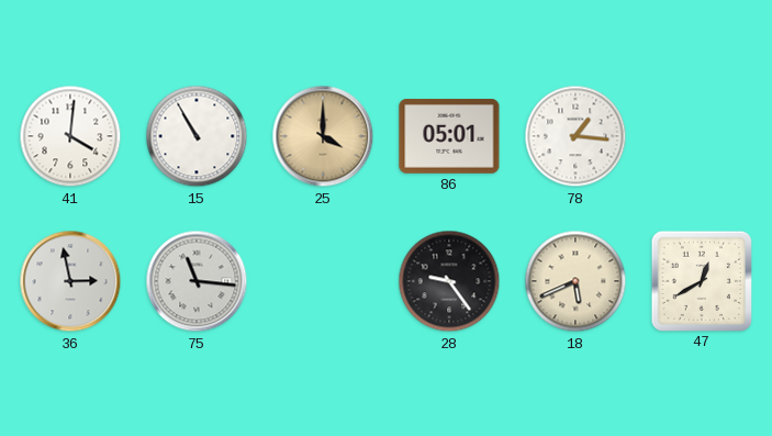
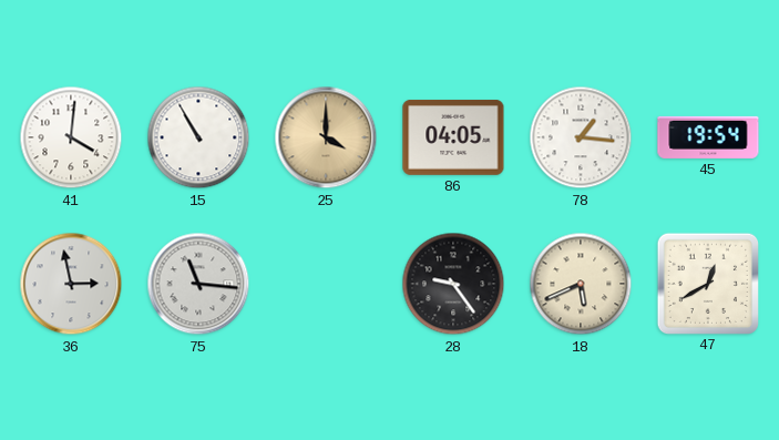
86: 05:01 -> 04:05
45: none -> 19:54
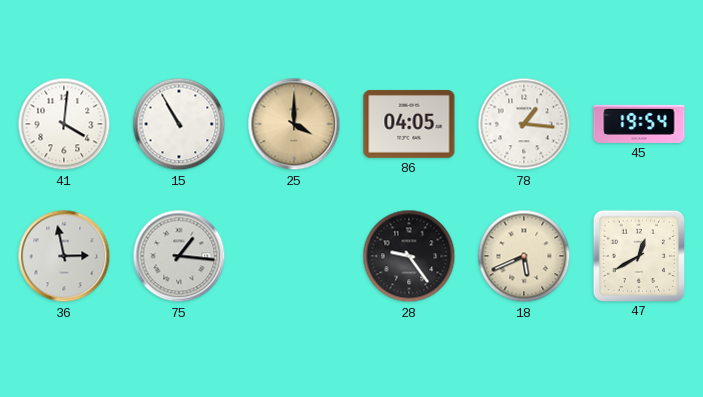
75: 11:16 -> 1:16
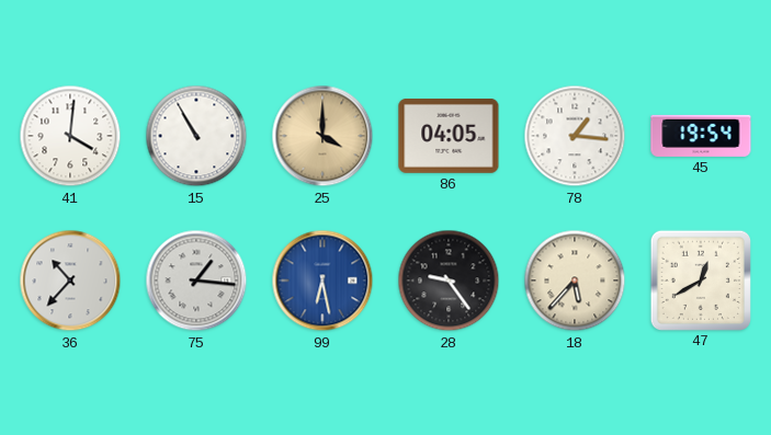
36: 2:58 -> 10:37
99: none -> 6:28
18: 5:41 -> 5:37
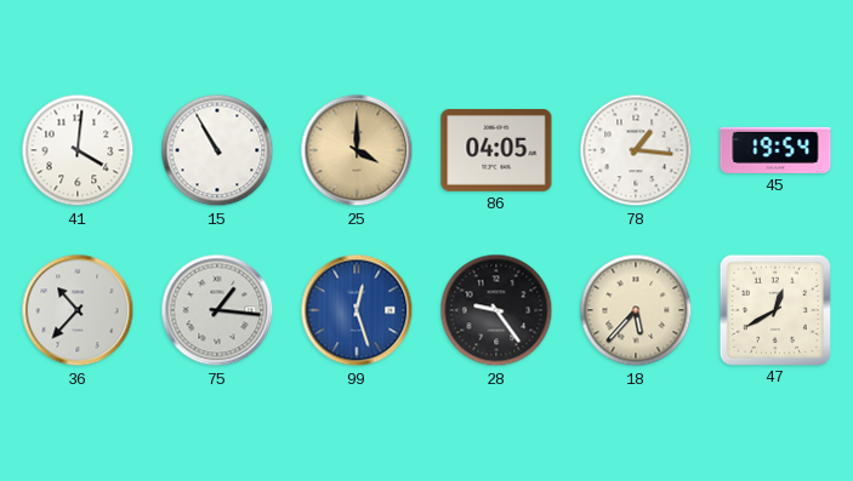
99: 6:28 -> 12:27
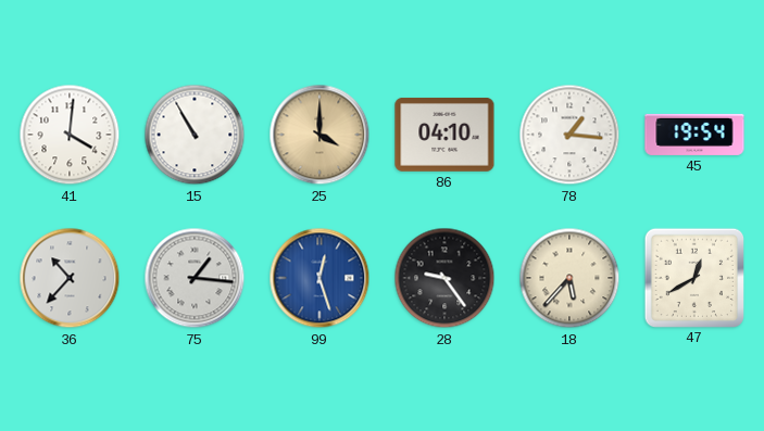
86: 04:05 -> 04:10
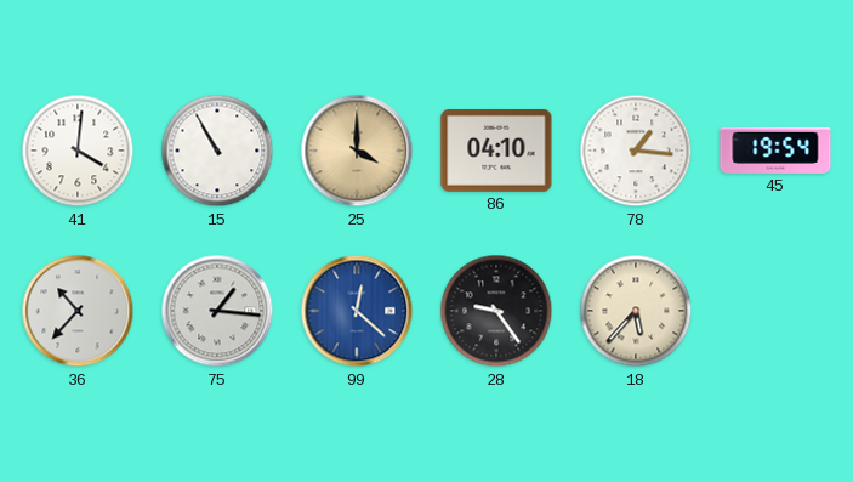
99: 12:27 -> 12:22
47: 12:40 -> none
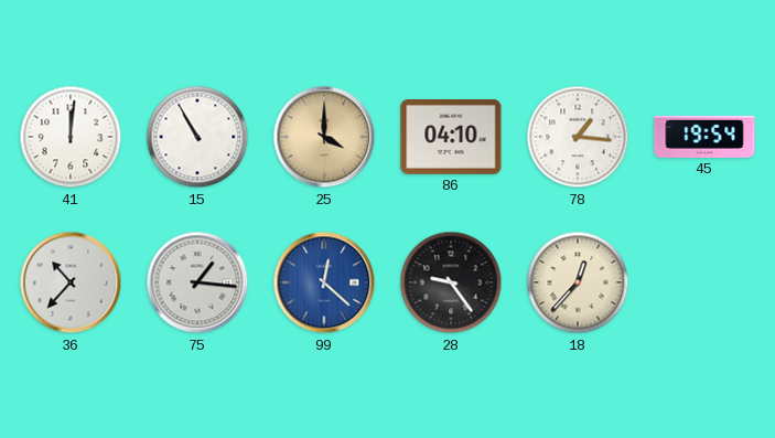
41: 4:01 -> 12:01
18: 5:37 -> 12:37
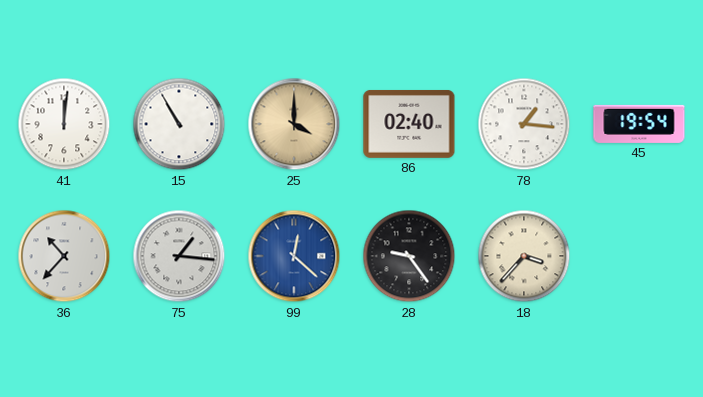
86: 04:10 -> 02:40
18: 12:37 -> 3:37
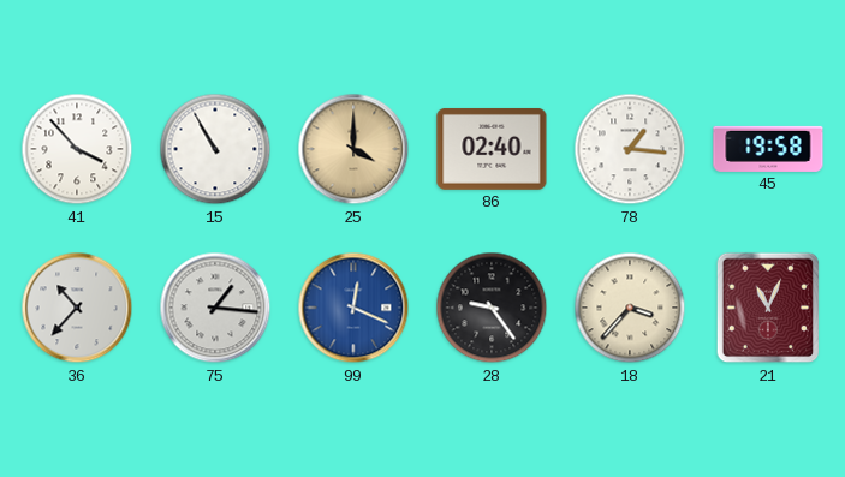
41: 12:01 -> 3:53
45: 19:54 -> 19:58
99: 12:22 -> 12:19
21: none -> 11:04
